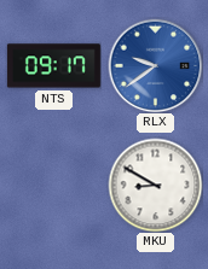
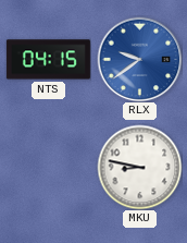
NTS: 09:17 -> 04:15
MKU: 8:50 -> 8:47
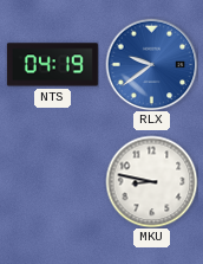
NTS: 04:15 -> 04:19
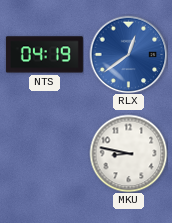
RLX: 9:39 -> 12:39
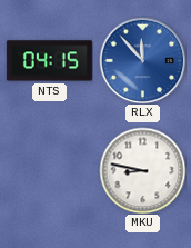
NTS: 04:19 -> 04:15
RLX: 12:39 -> 11:53
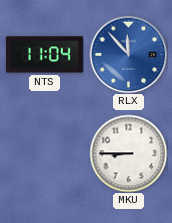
NTS: 04:15 -> 11:04
MKU: 8:47 -> 8:45
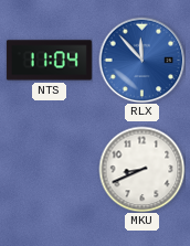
MKU: 8:45 -> 8:41
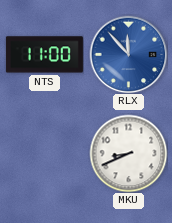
NTS: 11:04 -> 11:00
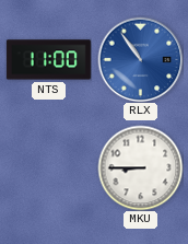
RLX: 11:53 -> 10:54
MKU: 8:41 -> 8:45
